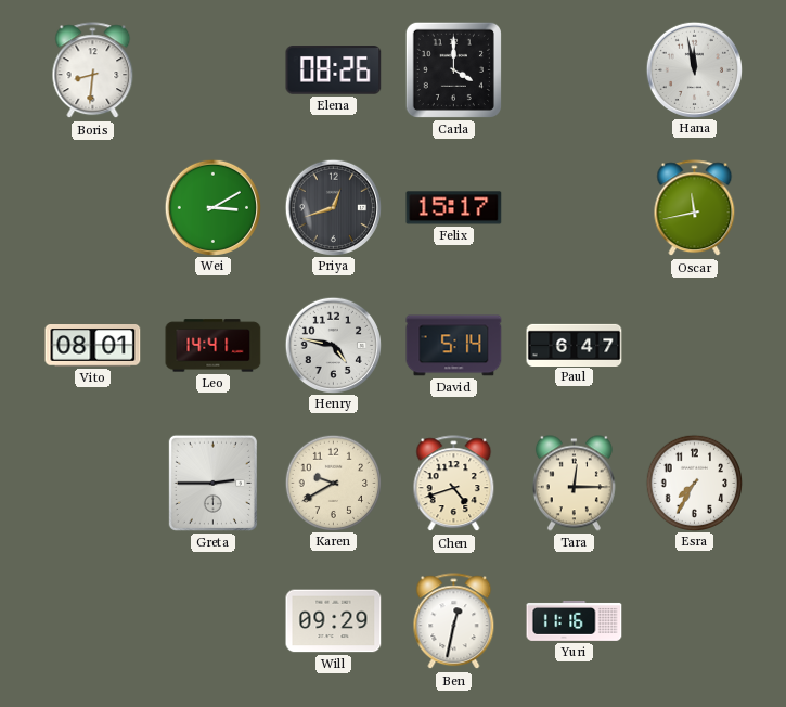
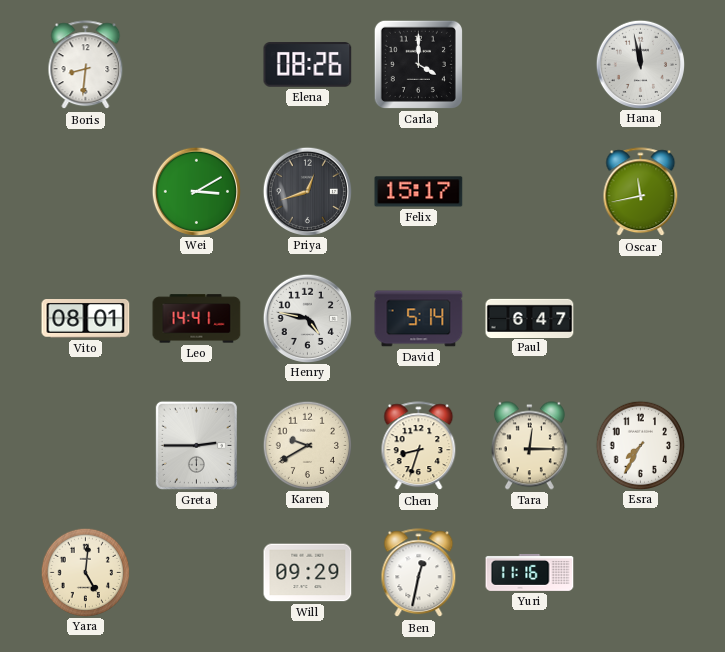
Chen: 4:42 -> 8:33
Yara: none -> 5:01
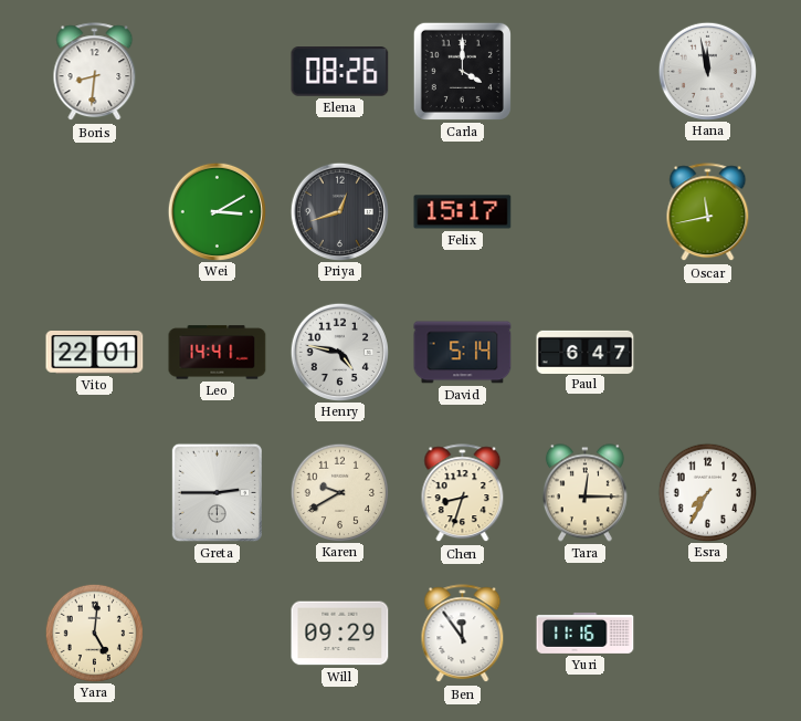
Vito: 08:01 -> 22:01
Ben: 12:32 -> 11:54
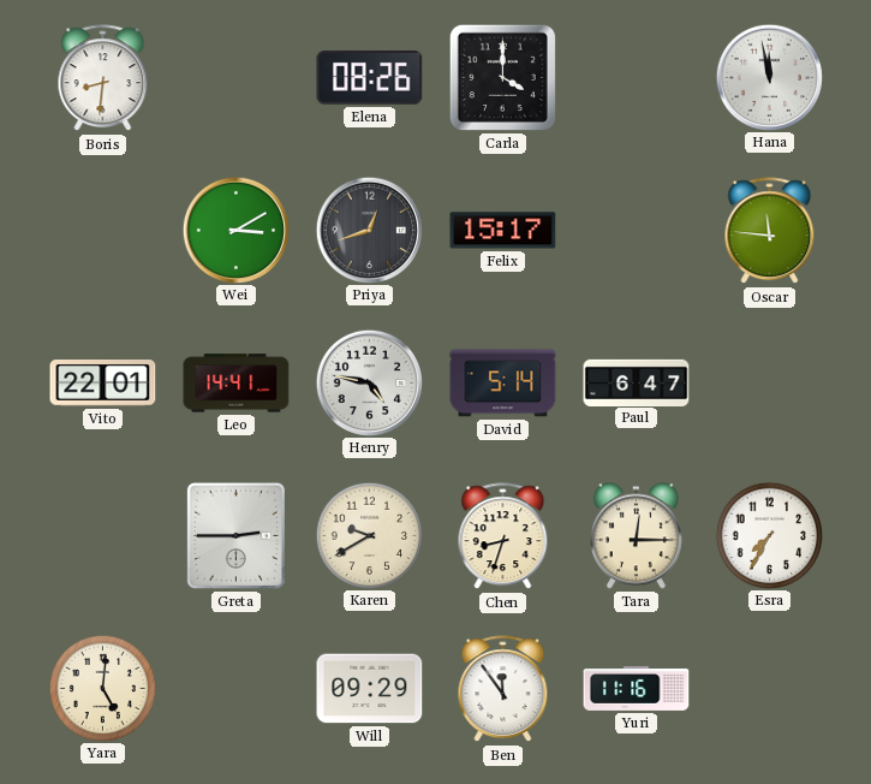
Oscar: 11:43 -> 11:46
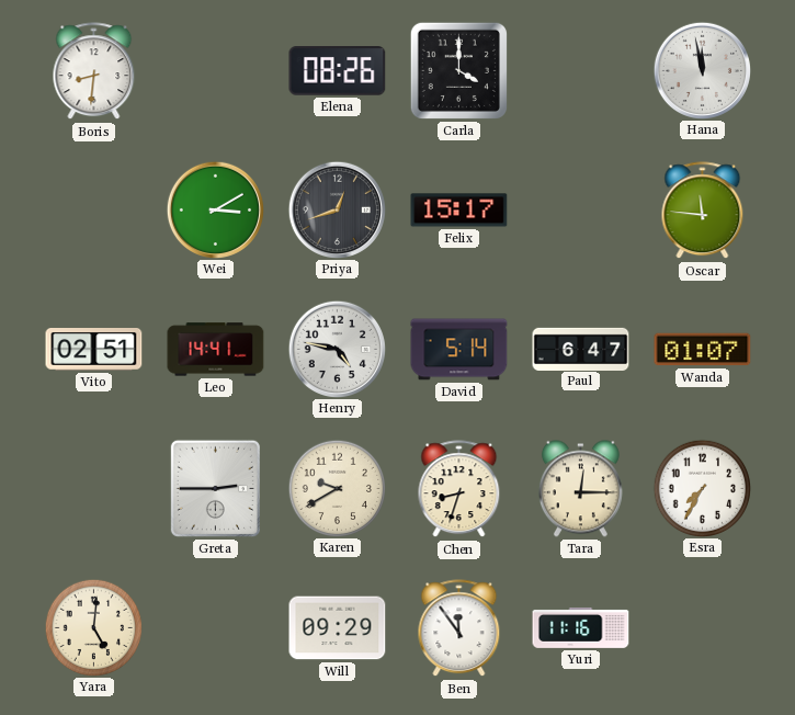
Vito: 22:01 -> 02:51
Wanda: none -> 01:07
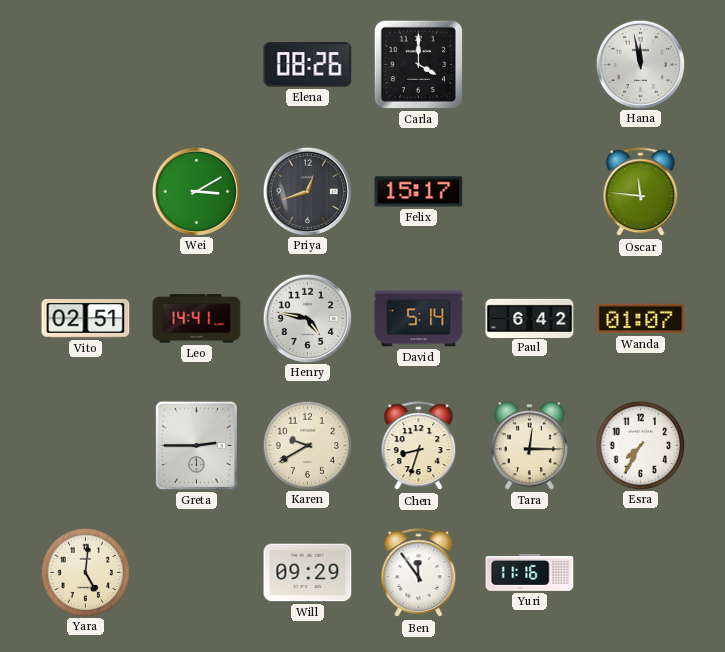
Boris: 8:31 -> none
Paul: 6:47 -> 6:42
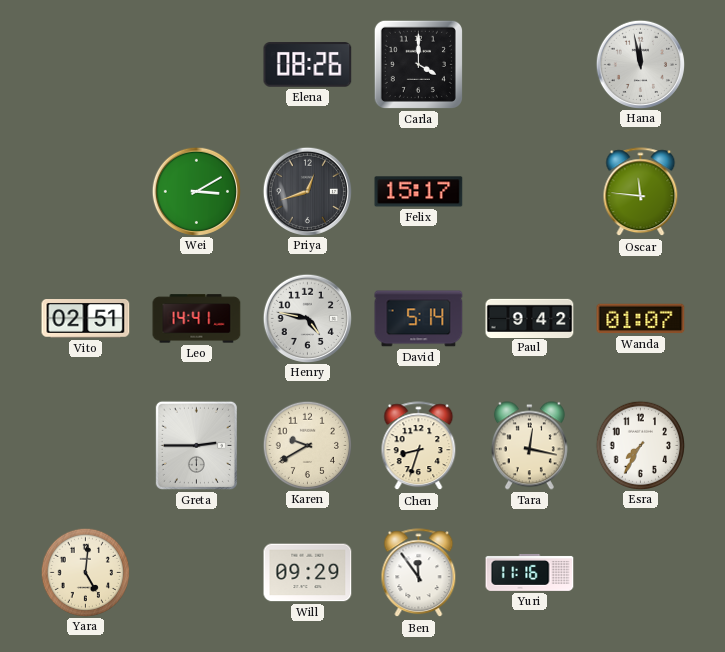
Paul: 6:42 -> 9:42
Tara: 12:15 -> 12:17
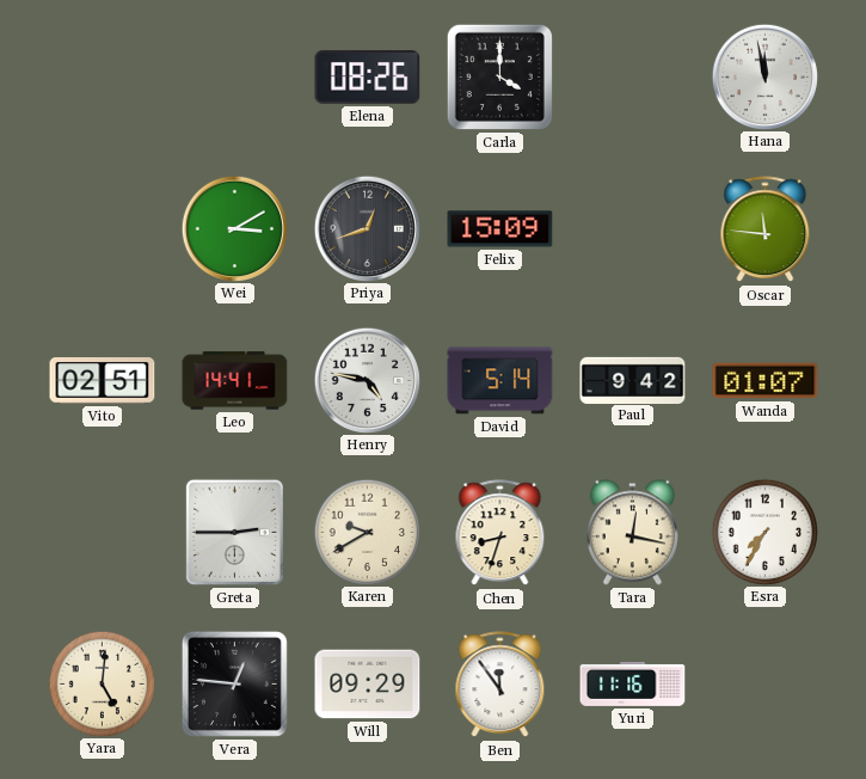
Felix: 15:17 -> 15:09
Vera: none -> 12:46
